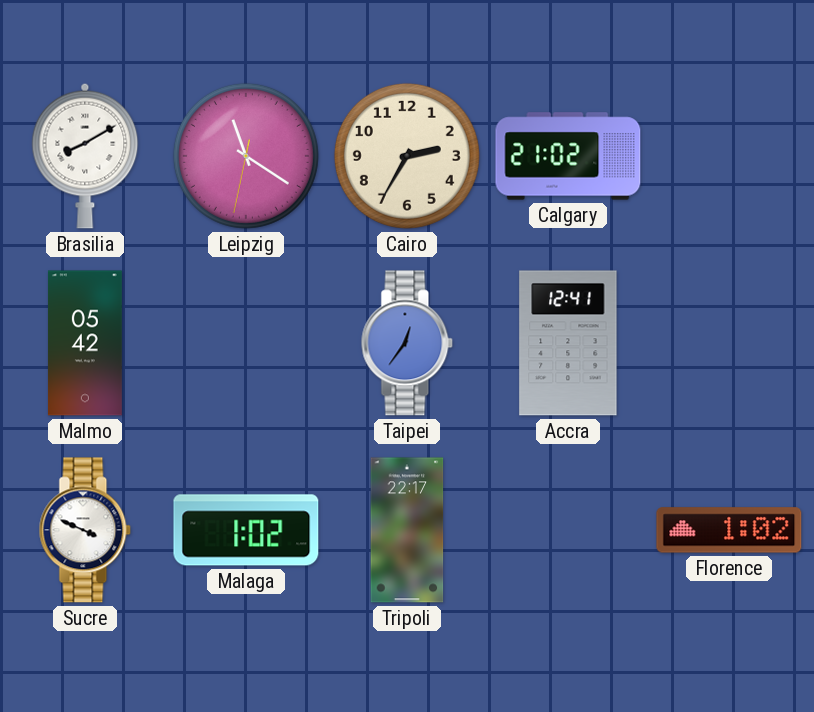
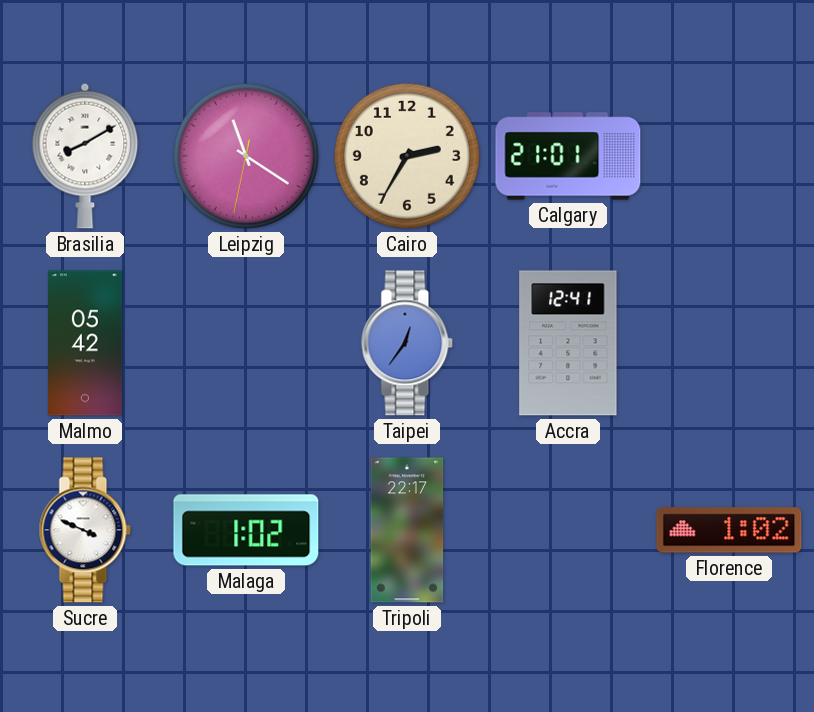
Calgary: 21:02 -> 21:01
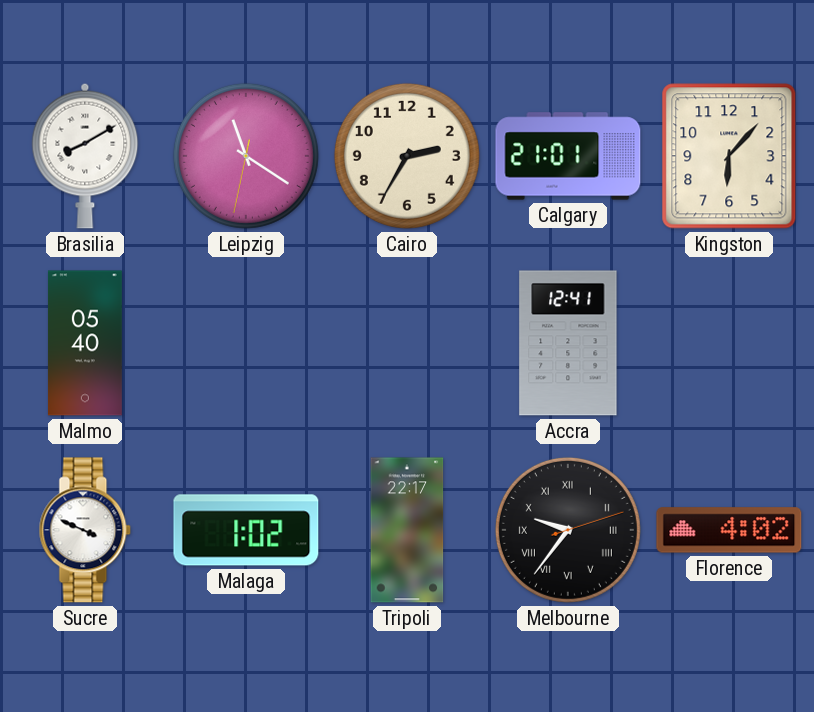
Kingston: none -> 6:07
Malmo: 05:42 -> 05:40
Taipei: 12:36 -> none
Melbourne: none -> 9:36
Florence: 1:02 -> 4:02
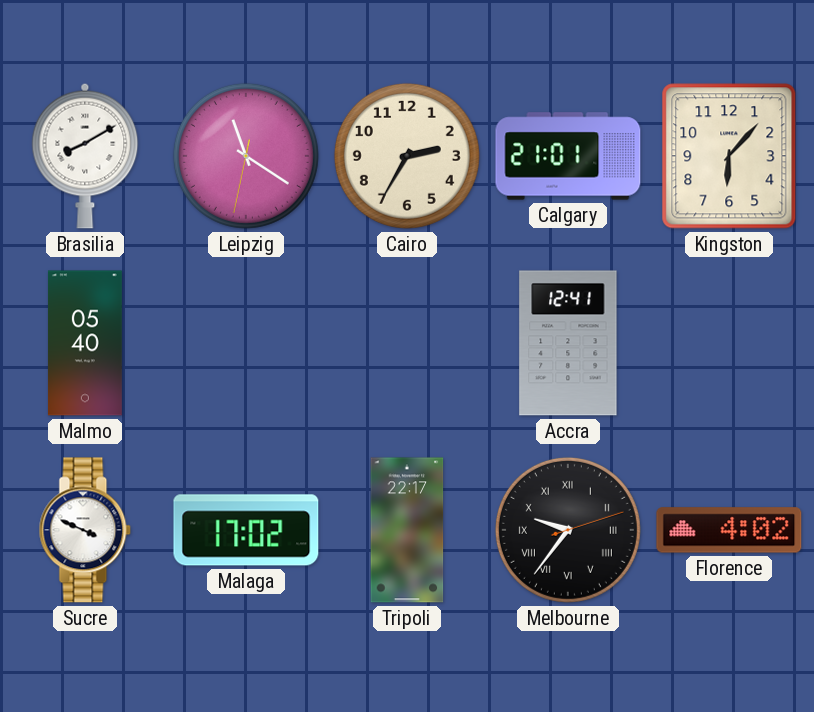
Malaga: 1:02 -> 17:02
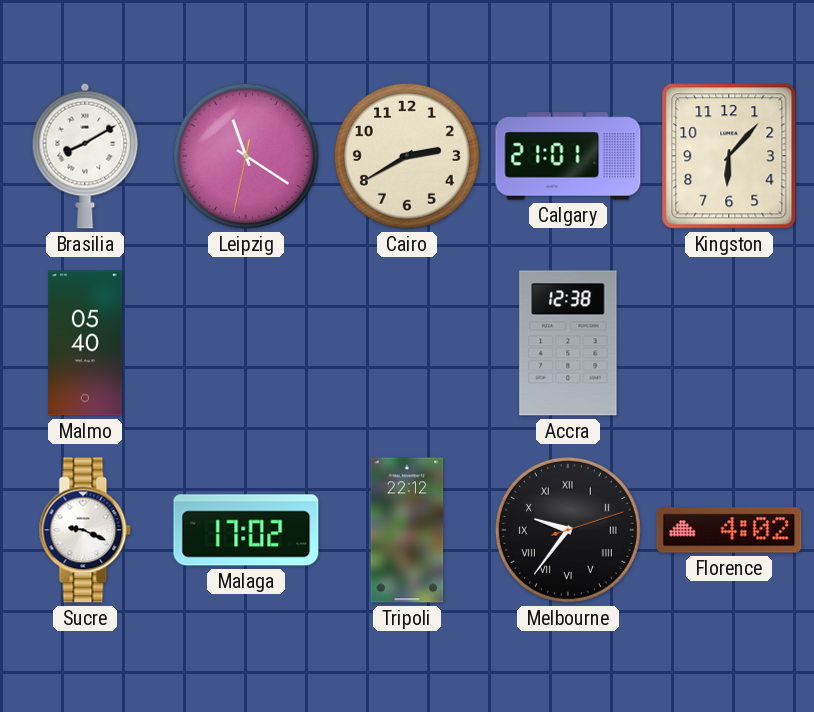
Cairo: 2:35 -> 2:40
Accra: 12:41 -> 12:38
Sucre: 3:49 -> 9:19
Tripoli: 22:17 -> 22:12
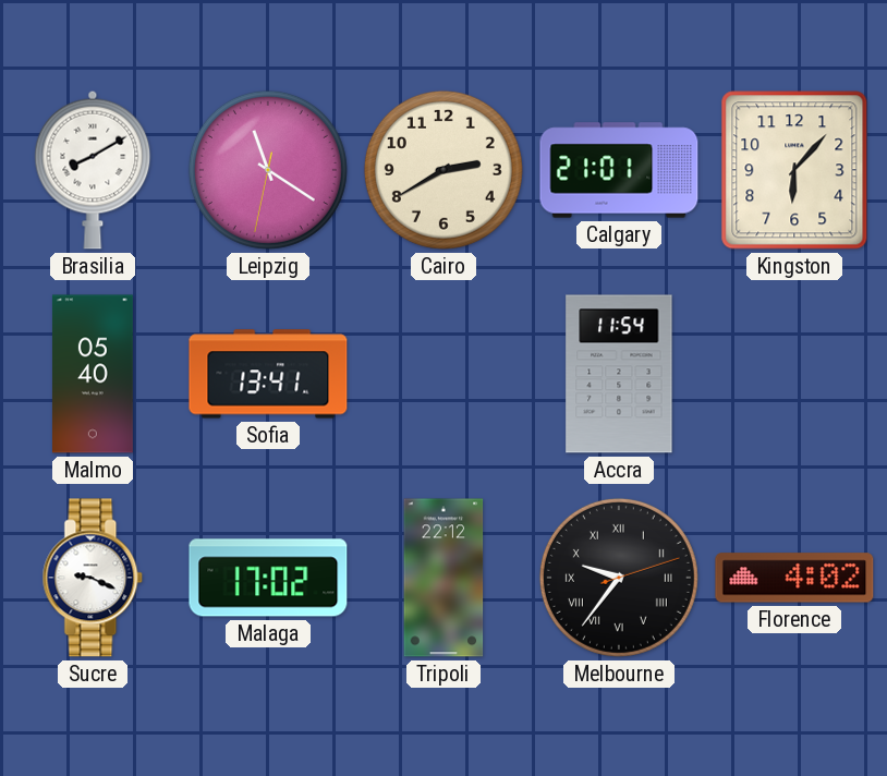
Sofia: none -> 13:41
Accra: 12:38 -> 11:54
